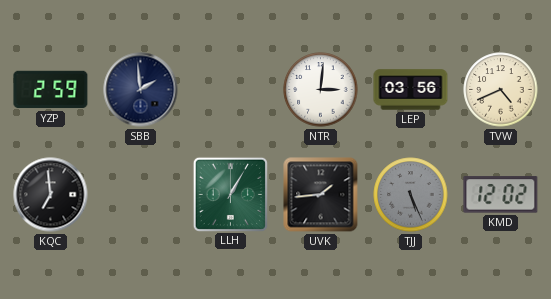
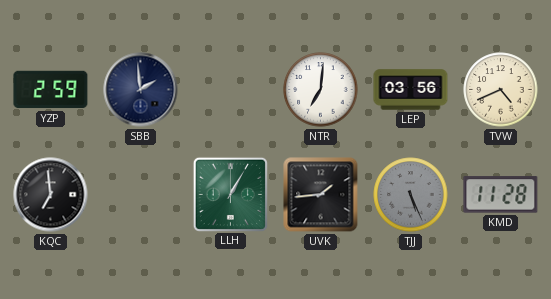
NTR: 3:01 -> 7:01
KMD: 12:02 -> 11:28
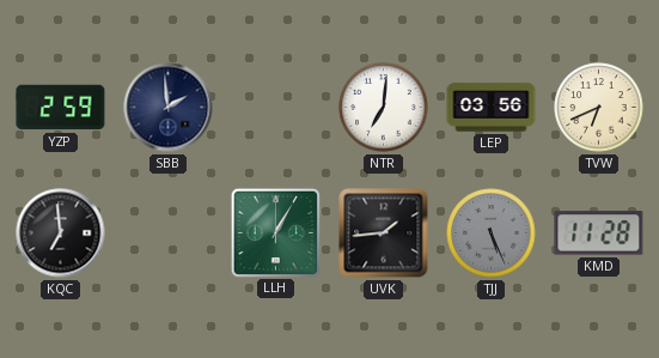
TVW: 4:41 -> 6:41
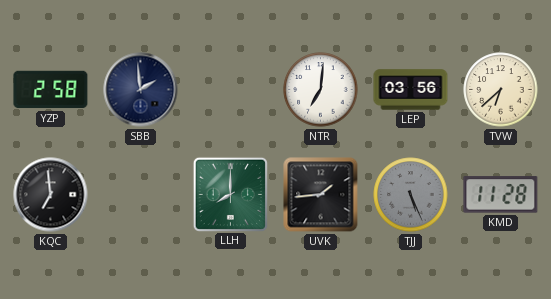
YZP: 2:59 -> 2:58
TVW: 6:41 -> 6:38
LLH: 1:05 -> 8:00
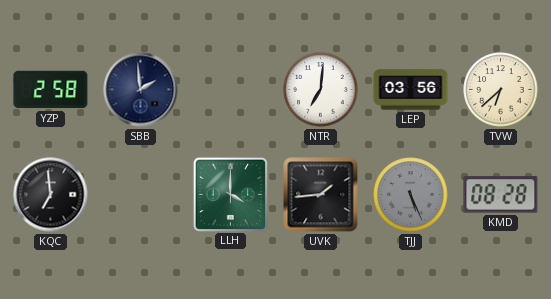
LLH: 8:00 -> 4:00
KMD: 11:28 -> 08:28
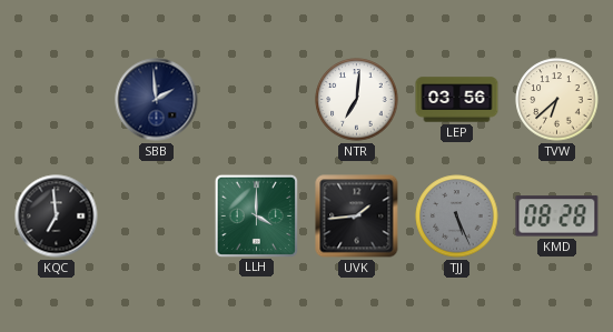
YZP: 2:58 -> none
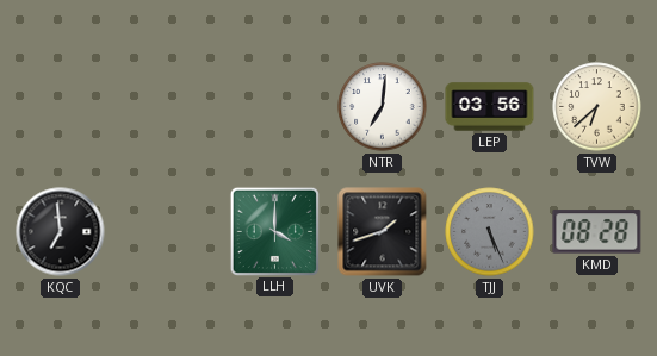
SBB: 1:59 -> none
UVK: 1:44 -> 1:42
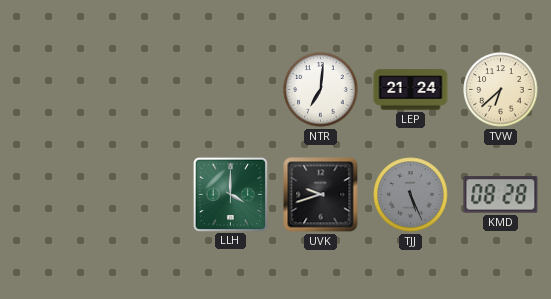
LEP: 03:56 -> 21:24
KQC: 6:59 -> none
UVK: 1:42 -> 9:42
